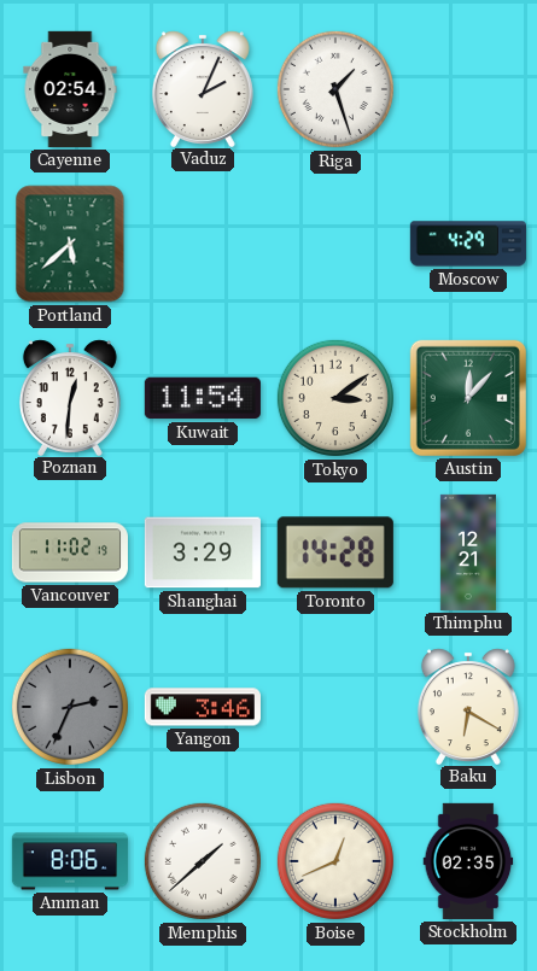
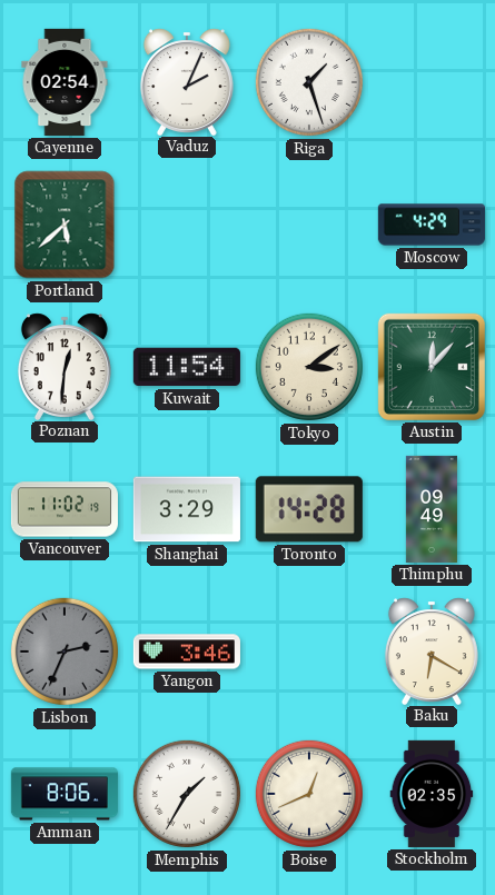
Thimphu: 12:21 -> 09:49
Memphis: 1:38 -> 1:35
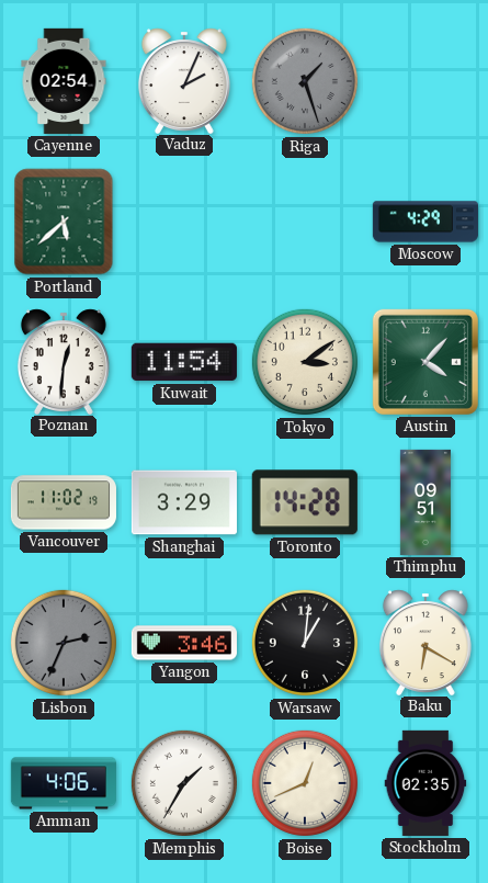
Riga dial: white -> grey
Austin: 12:07 -> 4:07
Thimphu: 09:49 -> 09:51
Warsaw: none -> 1:01
Amman: 8:06 -> 4:06
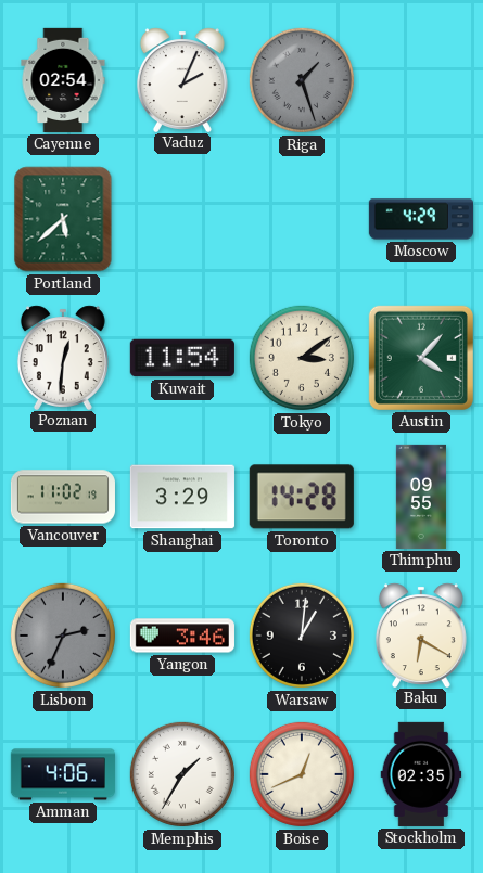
Thimphu: 09:51 -> 09:55
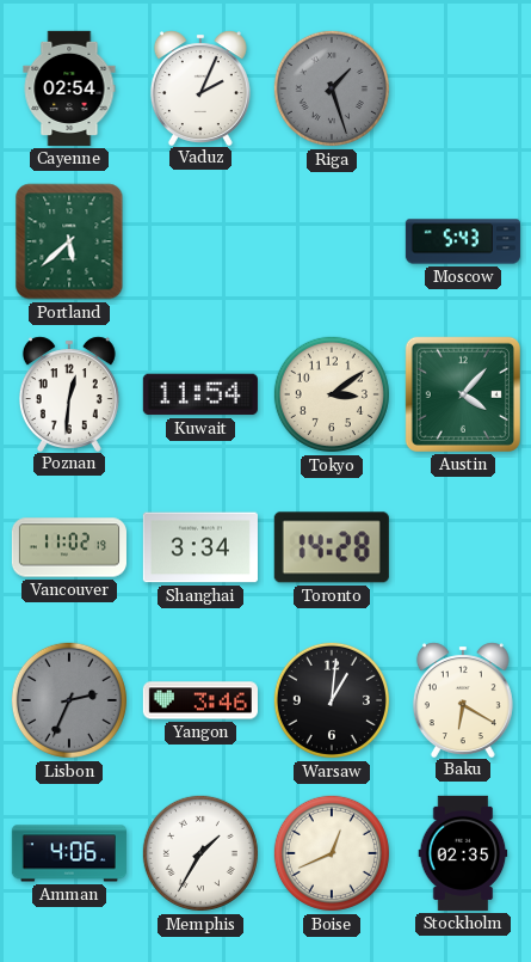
Moscow: 4:29 -> 5:43
Shanghai: 3:29 -> 3:34
Thimphu: 09:55 -> none
